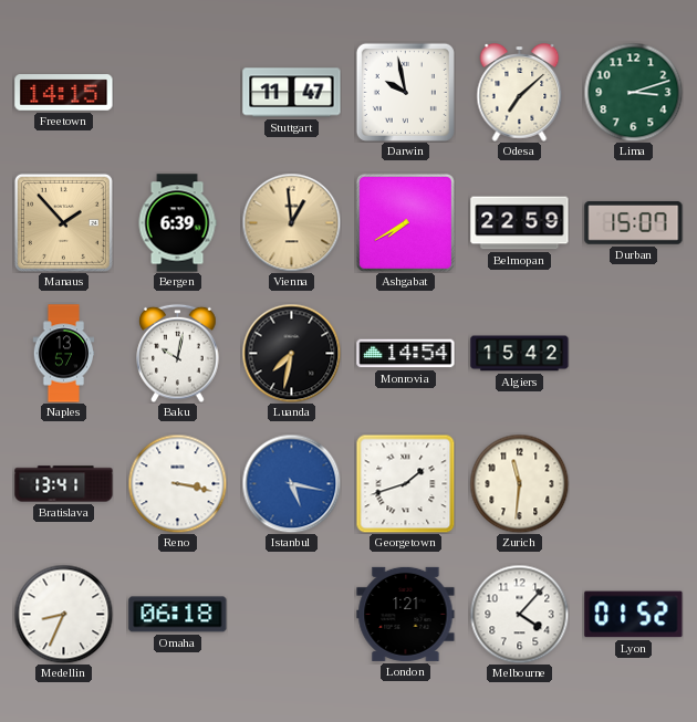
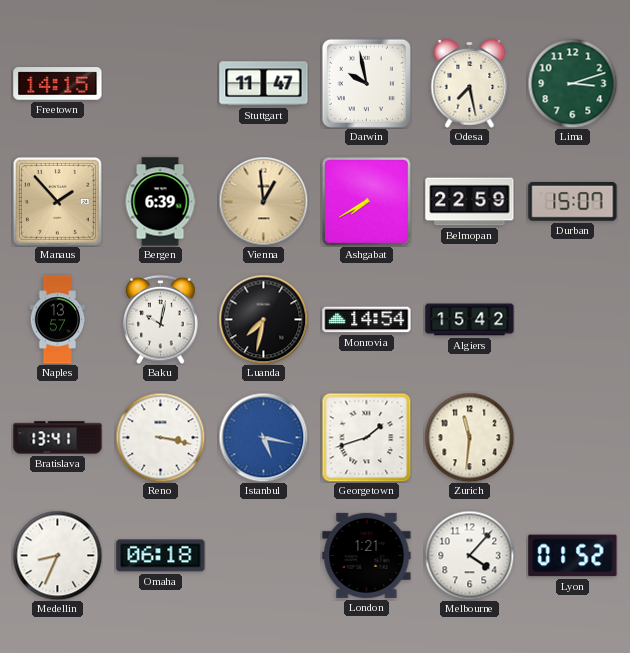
Odesa: 7:08 -> 7:28
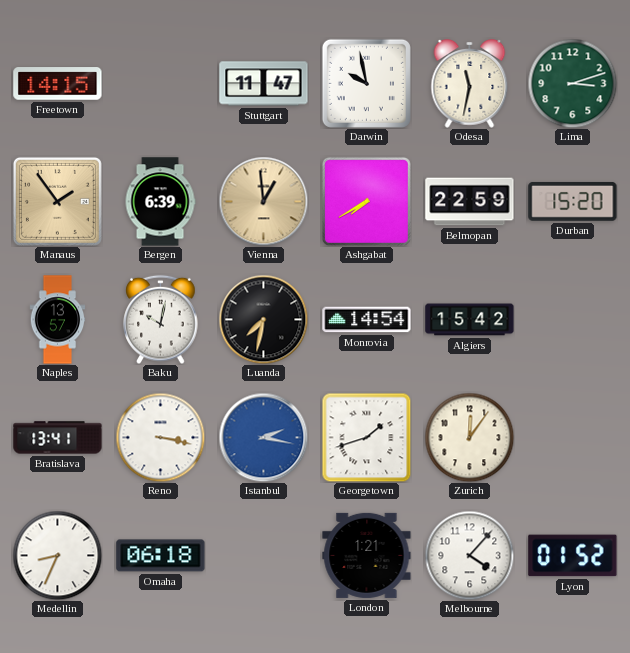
Odesa: 7:28 -> 11:32
Manaus: 1:53 -> 1:54
Durban: 15:07 -> 15:20
Istanbul: 5:17 -> 2:17
Zurich: 11:31 -> 12:06
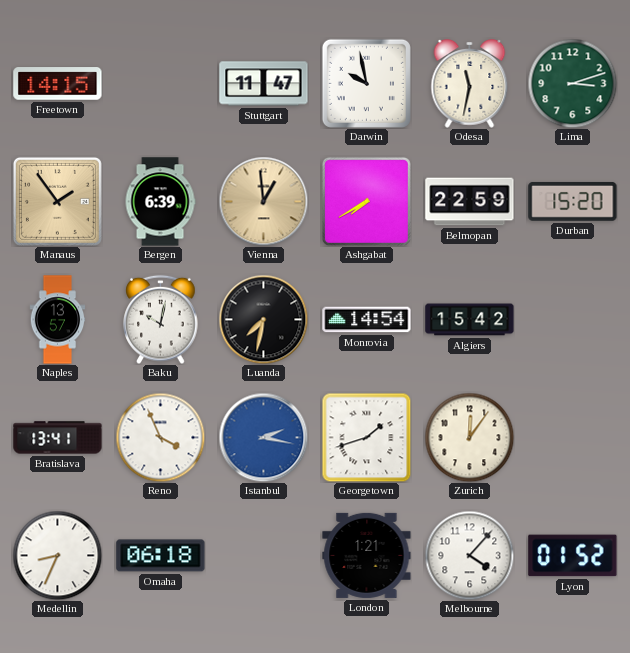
Reno: 3:17 -> 3:56
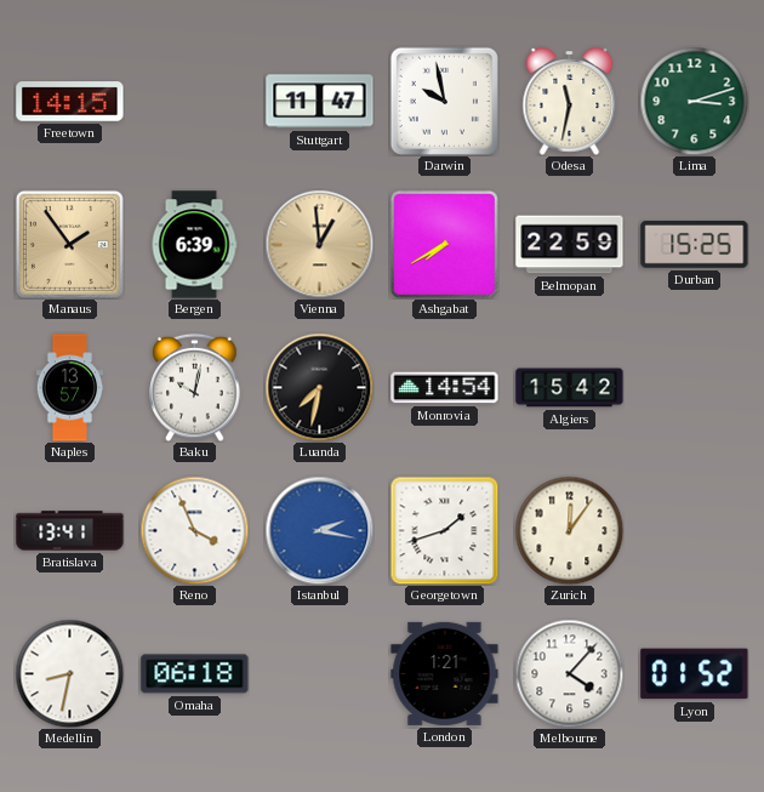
Durban: 15:20 -> 15:25
Medellin: 8:34 -> 8:32
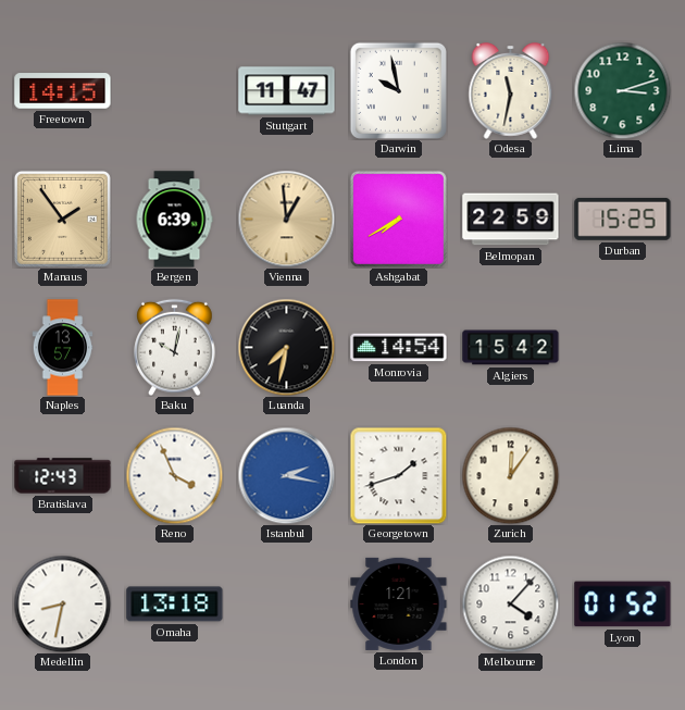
Bratislava: 13:41 -> 12:43
Omaha: 06:18 -> 13:18
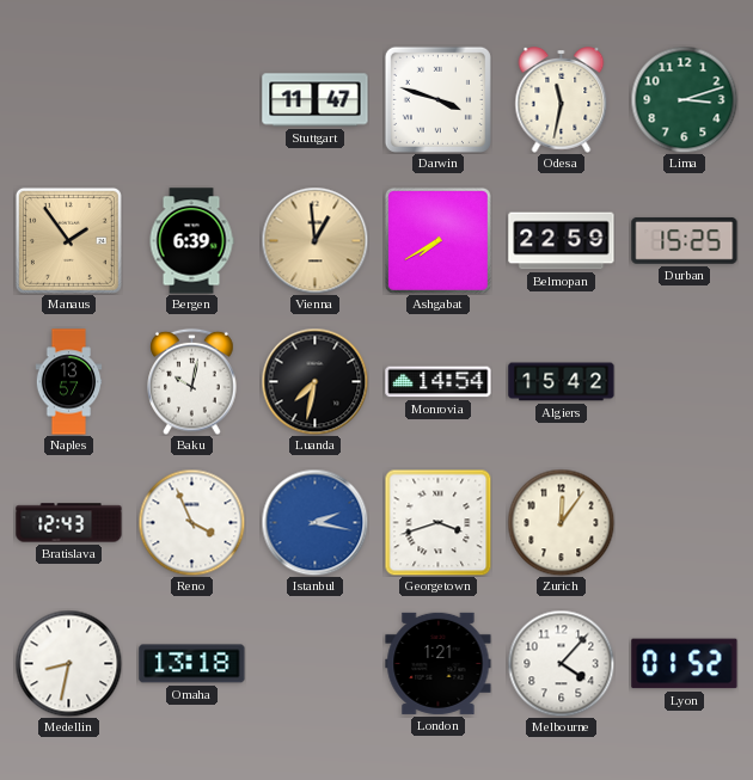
Freetown: 14:15 -> none
Darwin: 9:58 -> 3:48
Georgetown: 1:42 -> 3:42
